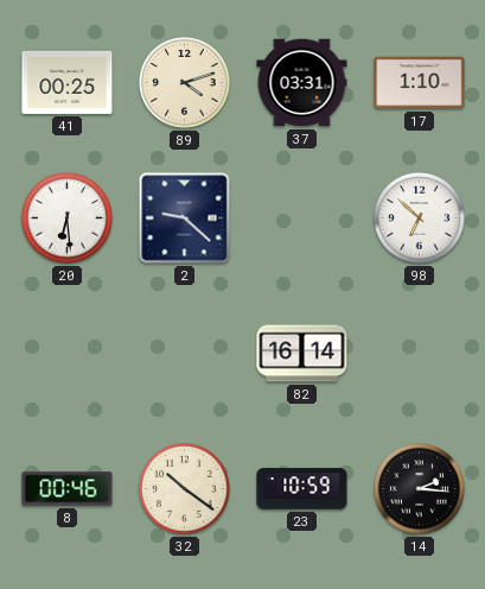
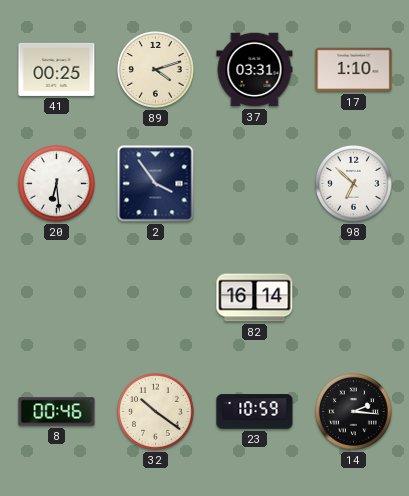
2: 9:22 -> 3:54
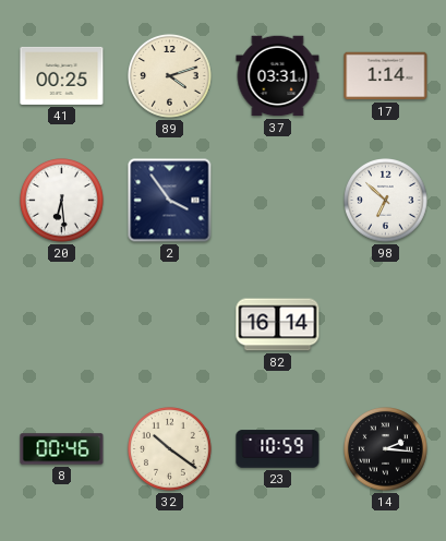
17: 1:10 -> 1:14
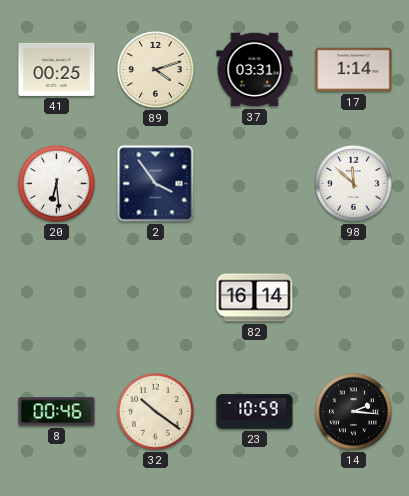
98: 6:52 -> 11:52
